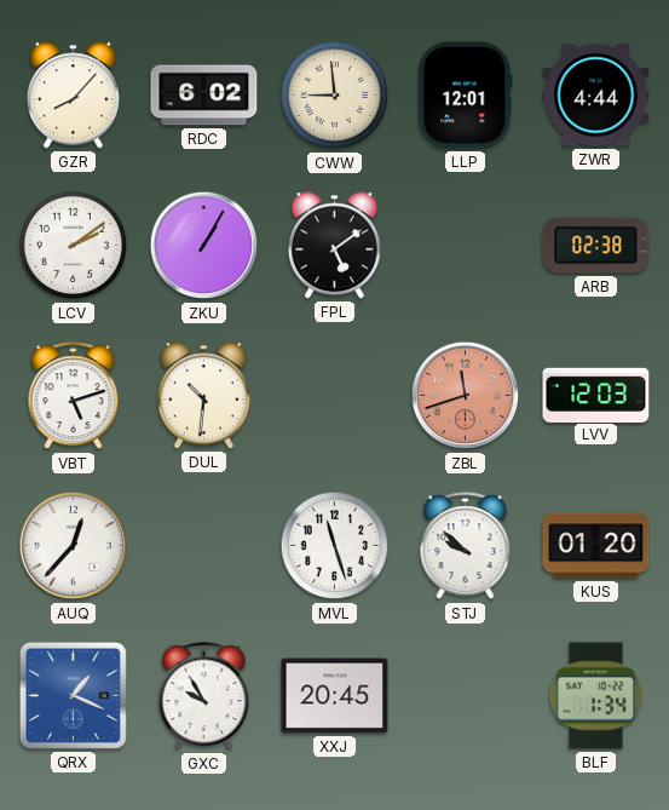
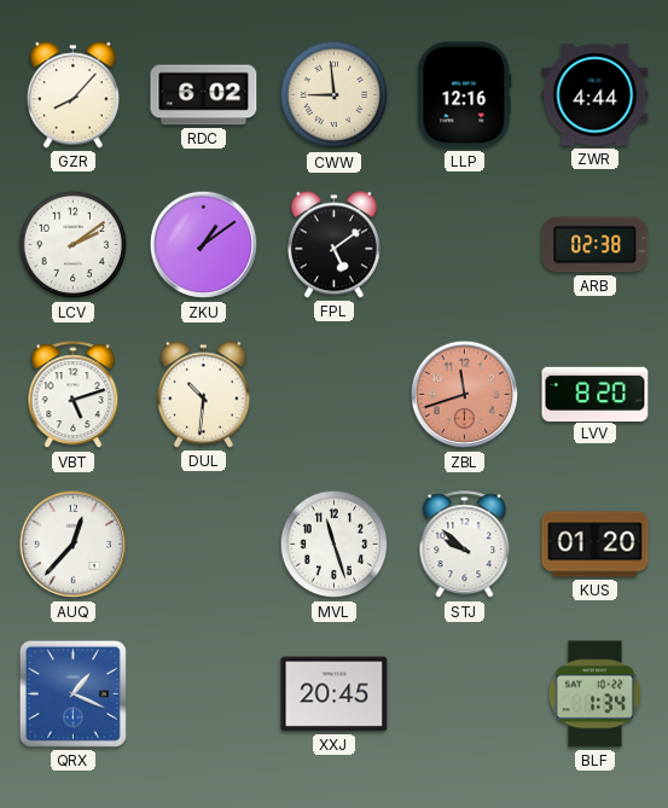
LLP: 12:01 -> 12:16
ZKU: 1:05 -> 1:09
LVV: 12:03 -> 8:20
GXC: 9:55 -> none
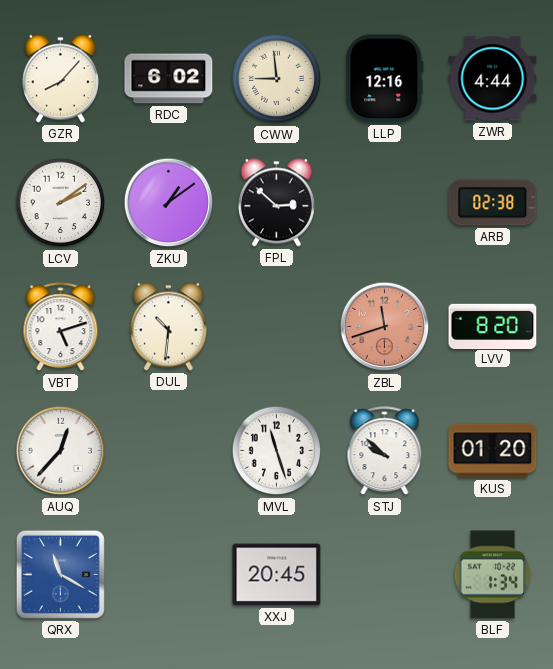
FPL: 5:09 -> 2:52
QRX: 1:19 -> 11:20
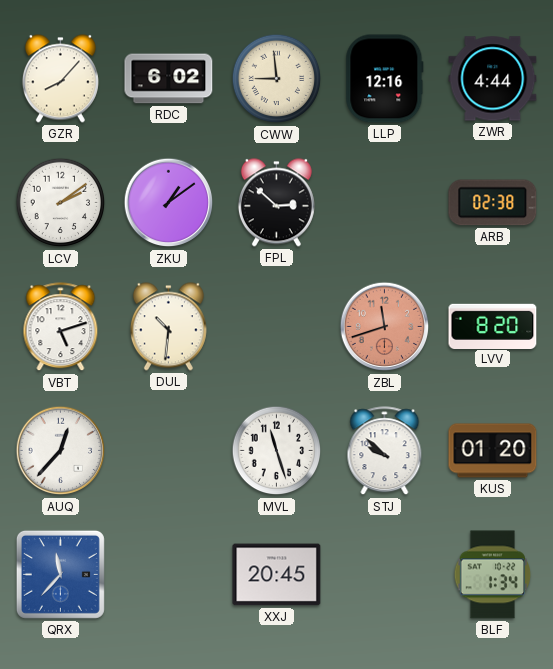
QRX: 11:20 -> 11:37
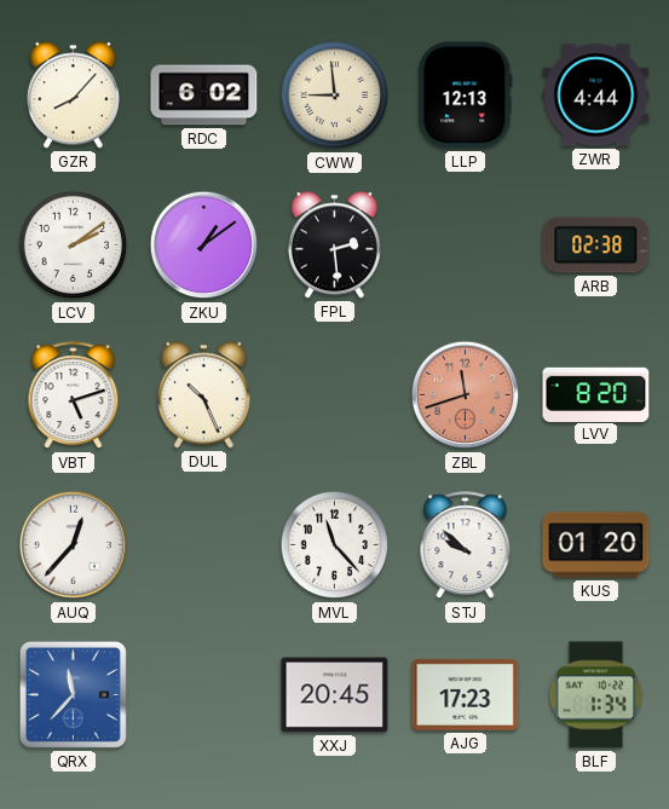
LLP: 12:16 -> 12:13
FPL: 2:52 -> 2:29
DUL: 10:31 -> 10:26
MVL: 11:27 -> 11:23
AJG: none -> 17:23
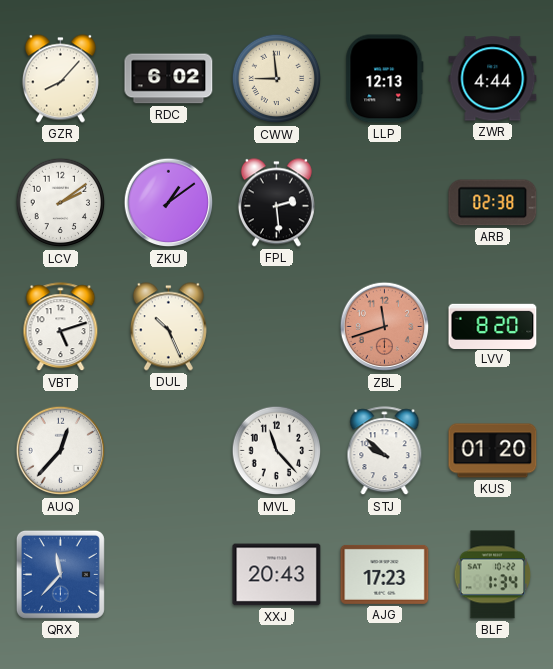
XXJ: 20:45 -> 20:43
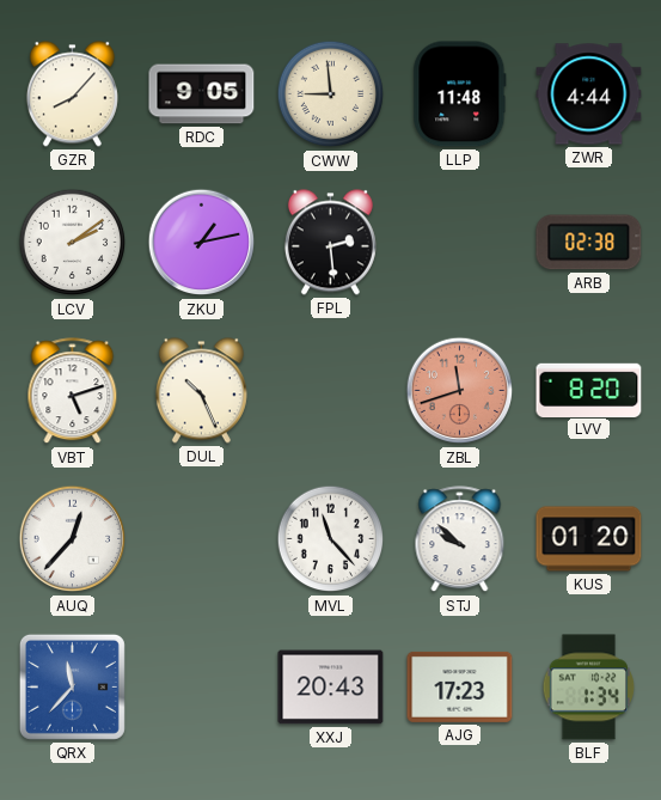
RDC: 6:02 -> 9:05
LLP: 12:13 -> 11:48
ZKU: 1:09 -> 1:13
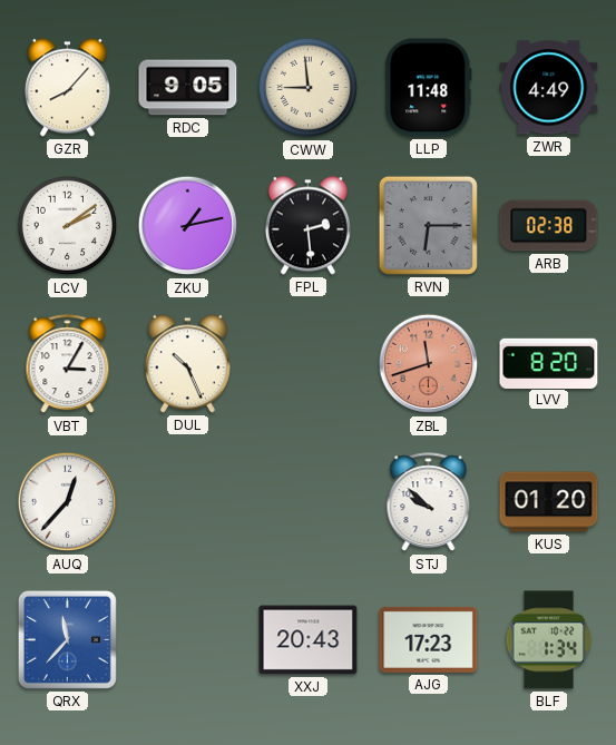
ZWR: 4:44 -> 4:49
RVN: none -> 6:15
VBT: 5:12 -> 3:05
MVL: 11:23 -> none
